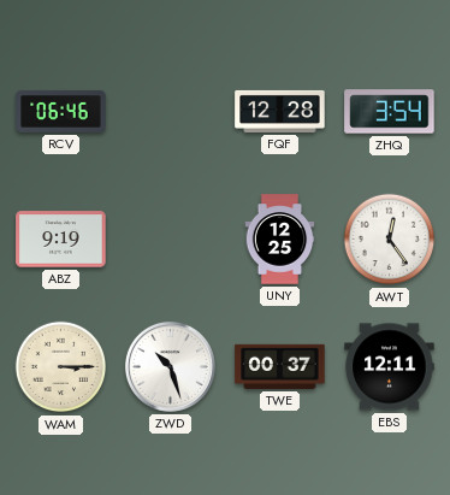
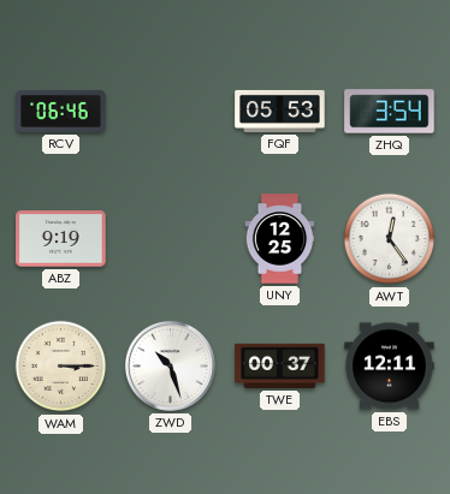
FQF: 12:28 -> 05:53
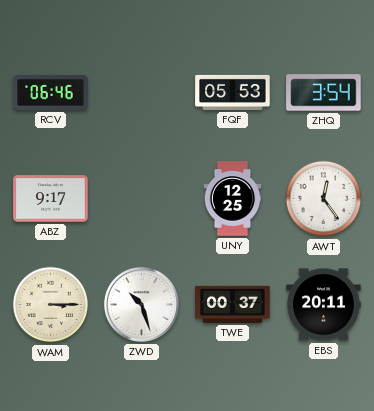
ABZ: 9:19 -> 9:17
EBS: 12:11 -> 20:11
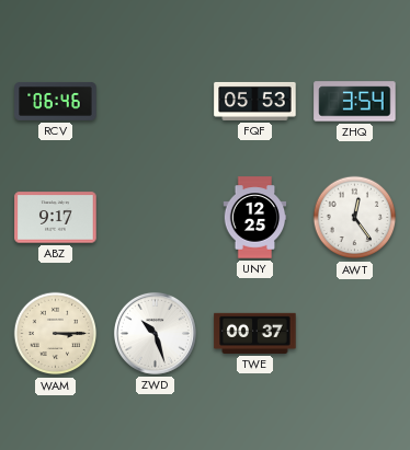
EBS: 20:11 -> none
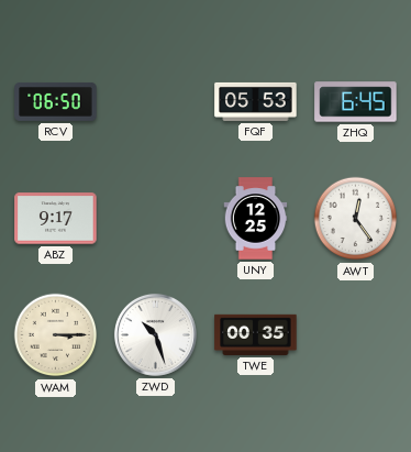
RCV: 06:46 -> 06:50
ZHQ: 3:54 -> 6:45
TWE: 00:37 -> 00:35
